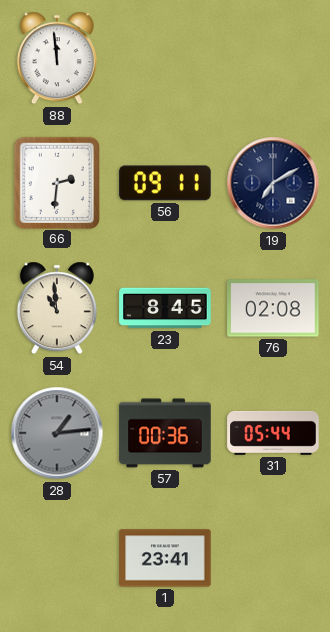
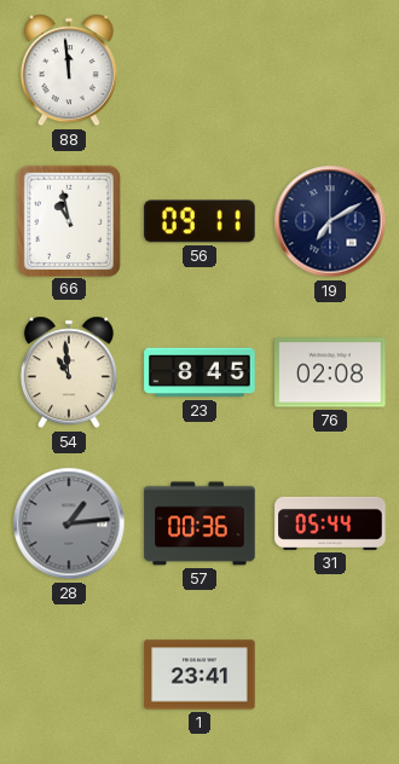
66: 2:31 -> 10:58
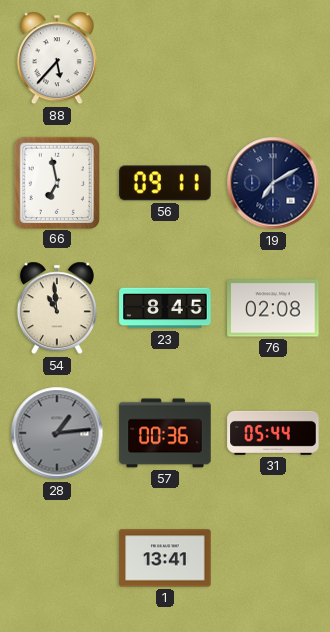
88: 11:59 -> 5:37
66: 10:58 -> 6:58
1: 23:41 -> 13:41
